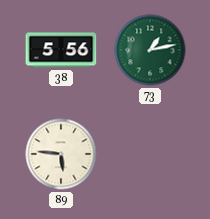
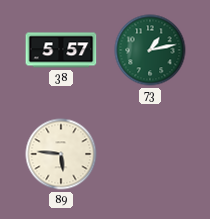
38: 5:56 -> 5:57
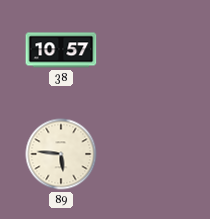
38: 5:57 -> 10:57
73: 1:13 -> none
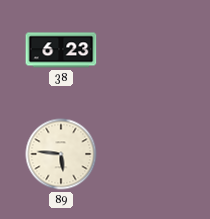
38: 10:57 -> 6:23
